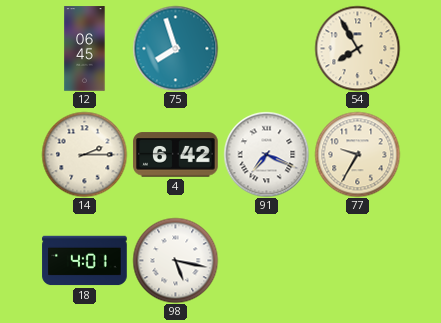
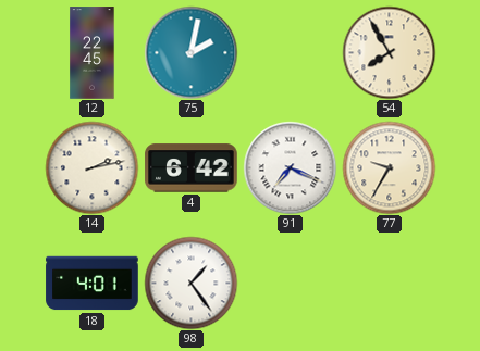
12: 06:45 -> 22:45
75: 7:57 -> 2:02
14: 2:15 -> 2:13
98: 5:17 -> 1:24
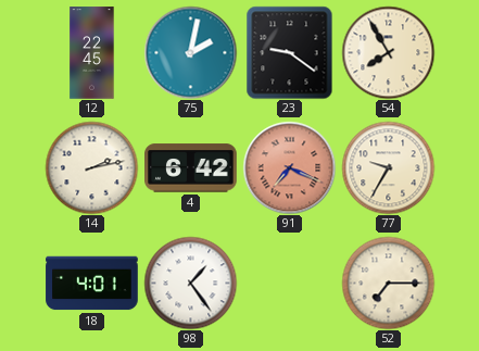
23: none -> 9:21
91 dial: white -> salmon
52: none -> 7:15
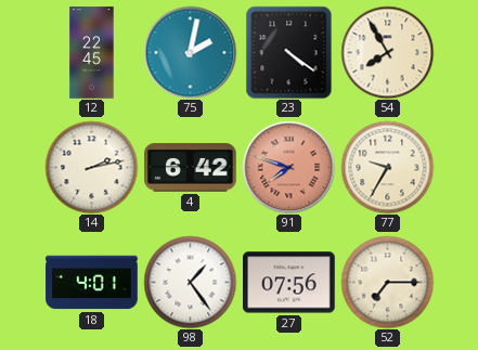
23: 9:21 -> 4:21
91: 7:19 -> 7:48
27: none -> 07:56
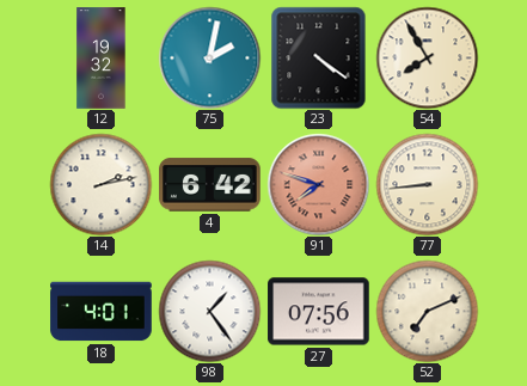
12: 22:45 -> 19:32
77: 9:35 -> 8:44
52: 7:15 -> 7:11
